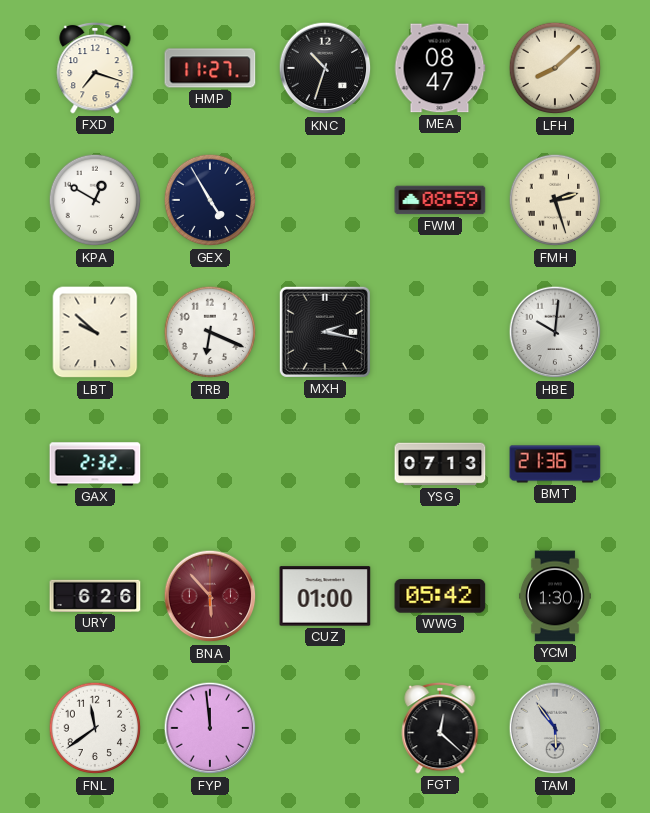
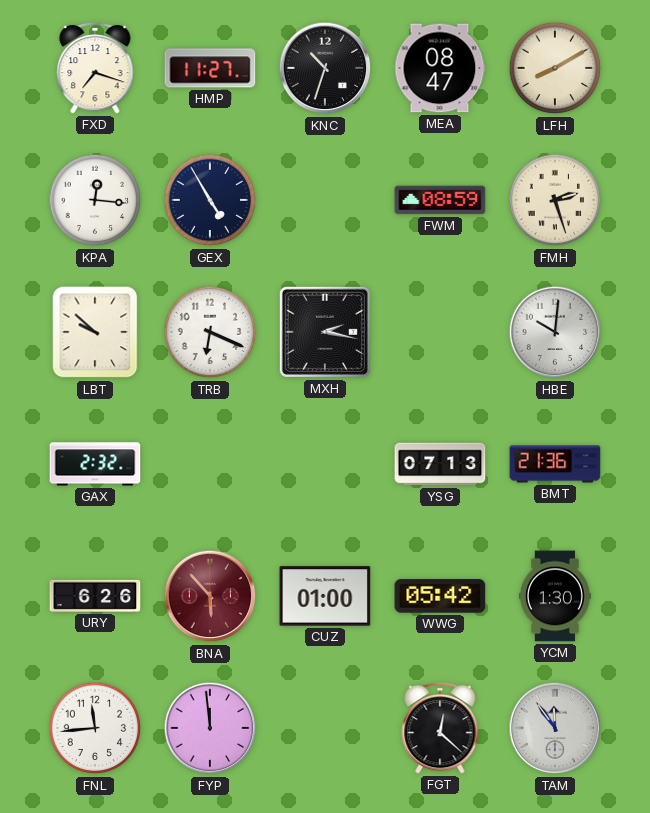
LFH: 8:08 -> 8:10
KPA: 12:50 -> 12:16
FNL: 11:39 -> 11:44
TAM: 5:54 -> 11:54
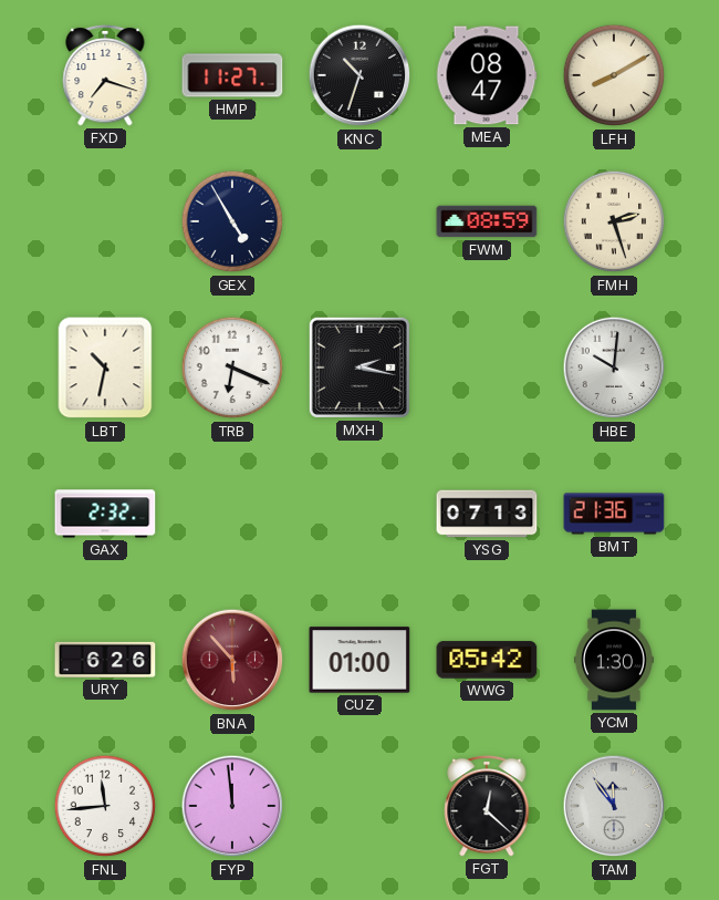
KPA: 12:16 -> none
LBT: 9:52 -> 10:32
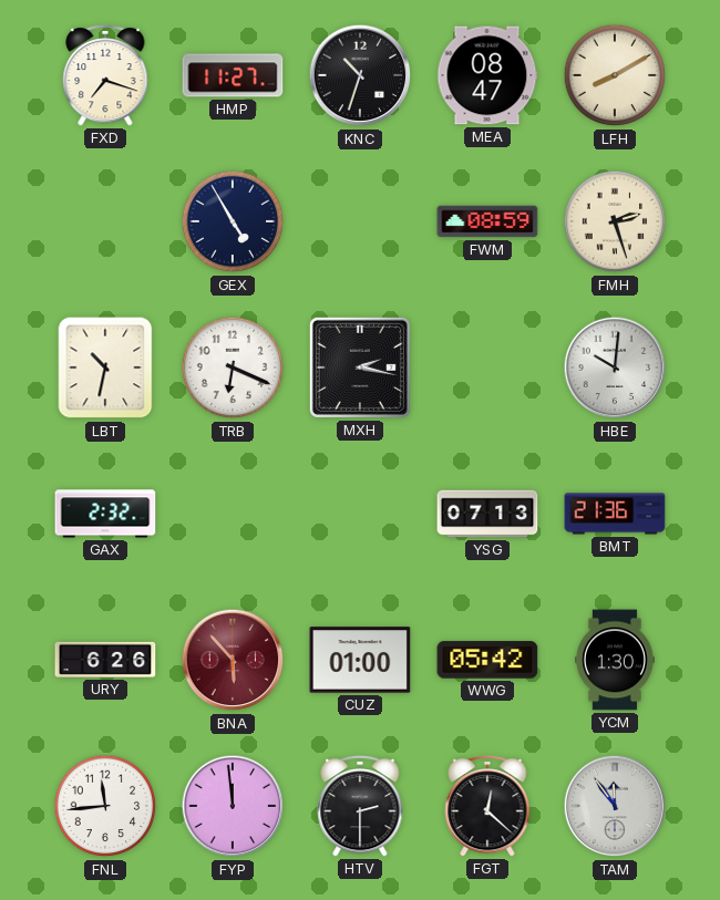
HTV: none -> 2:30
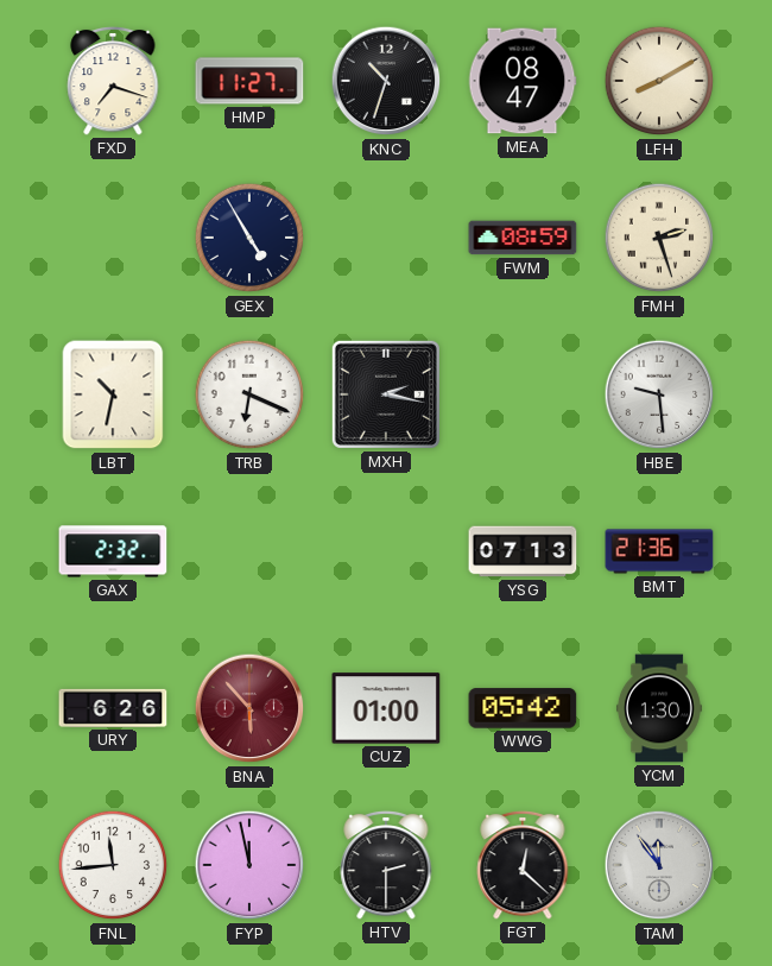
HBE: 10:01 -> 9:29
FYP: 11:59 -> 11:58
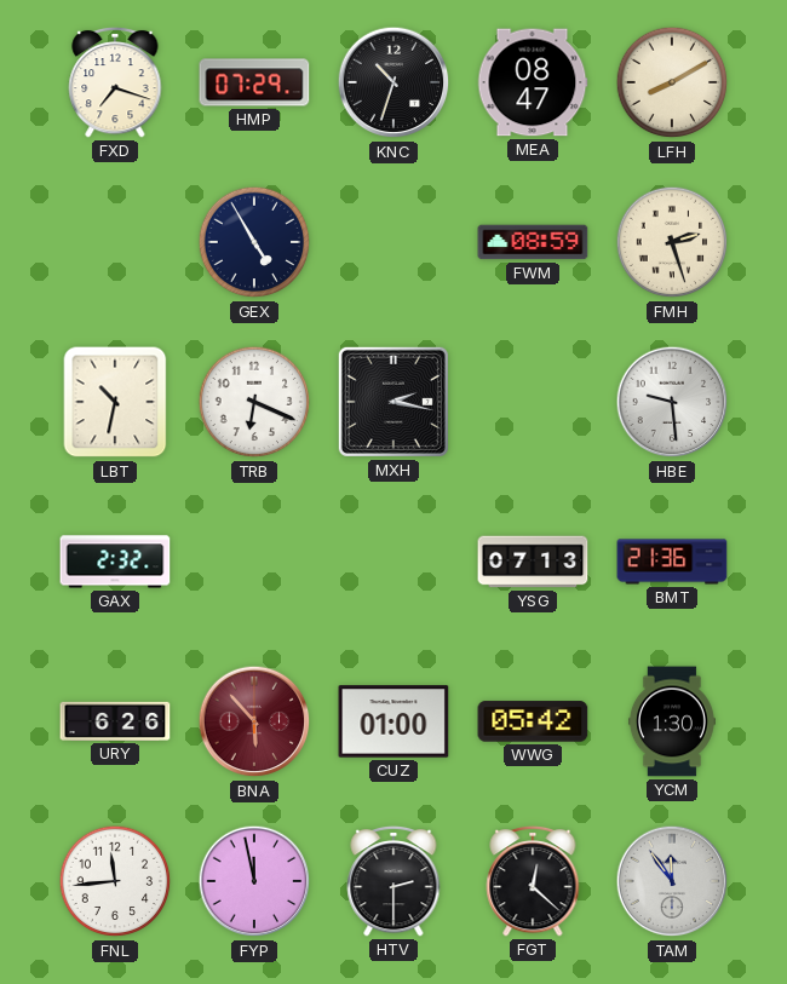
HMP: 11:27 -> 07:29
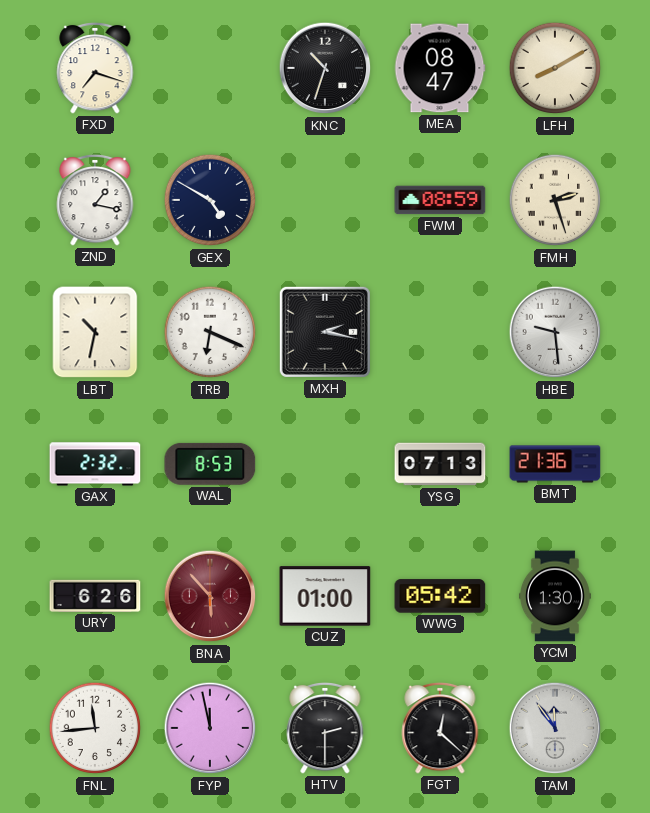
HMP: 07:29 -> none
ZND: none -> 1:17
GEX: 4:55 -> 4:50
WAL: none -> 8:53
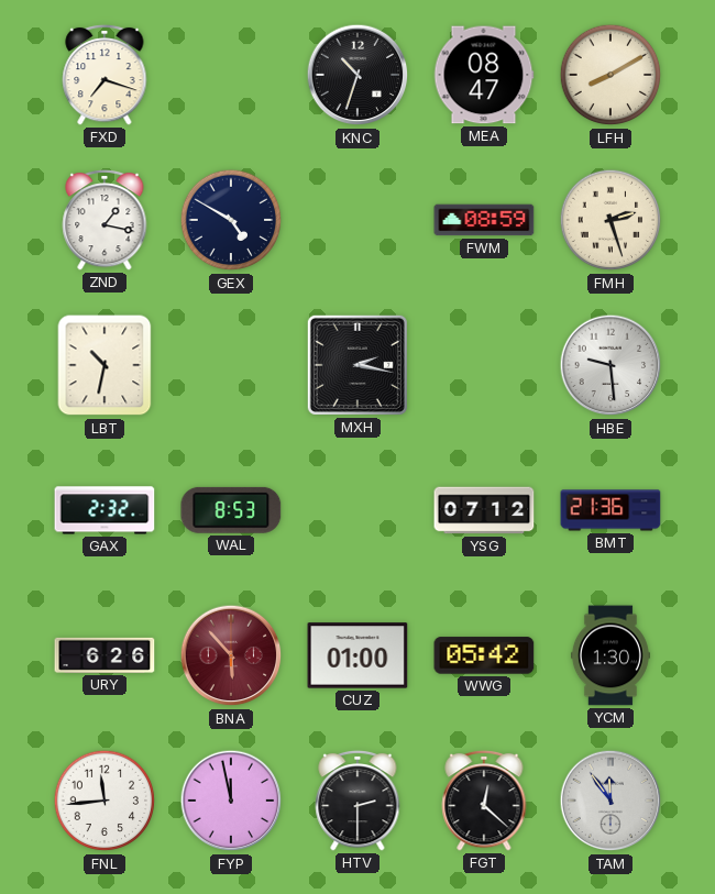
TRB: 6:19 -> none
YSG: 07:13 -> 07:12
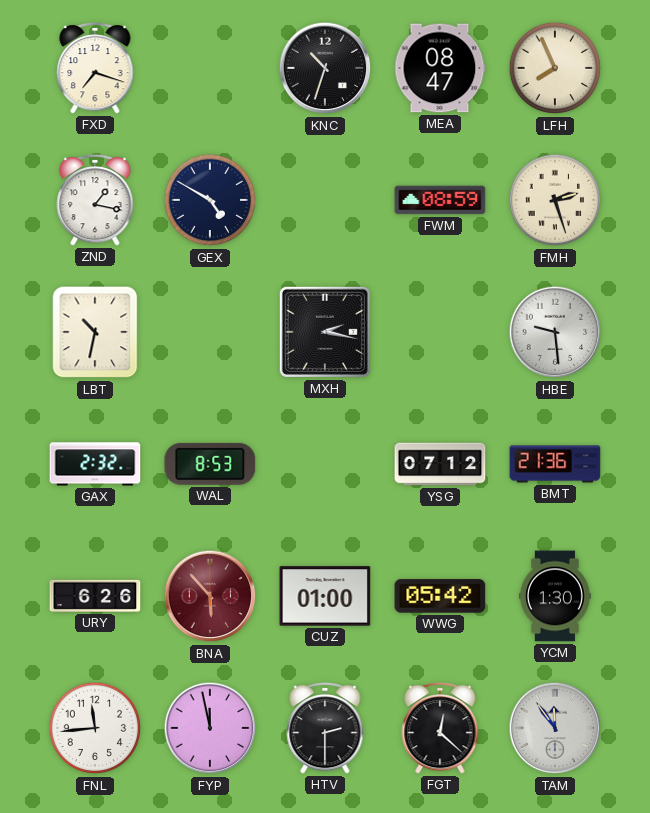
LFH: 8:10 -> 7:56
